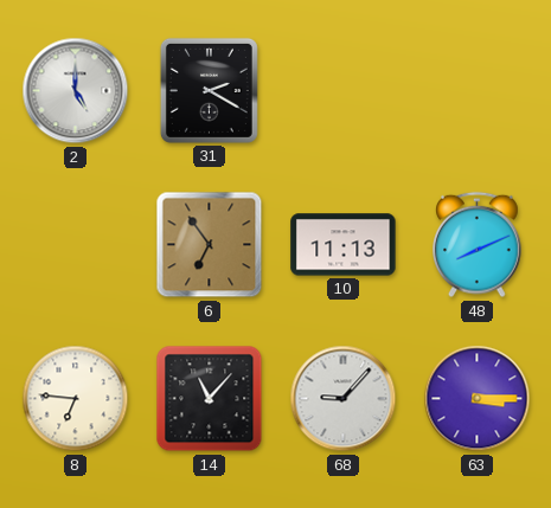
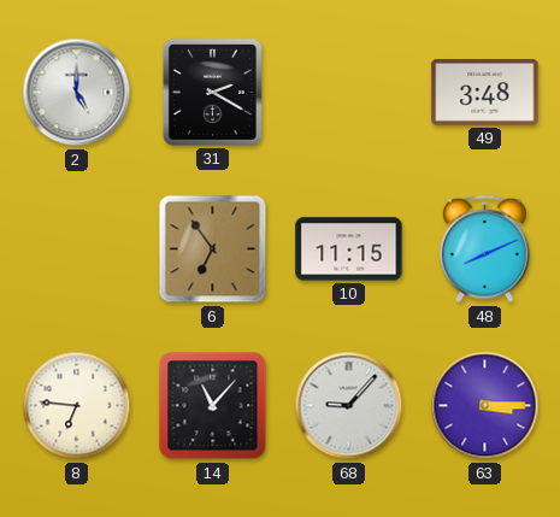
49: none -> 3:48
10: 11:13 -> 11:15
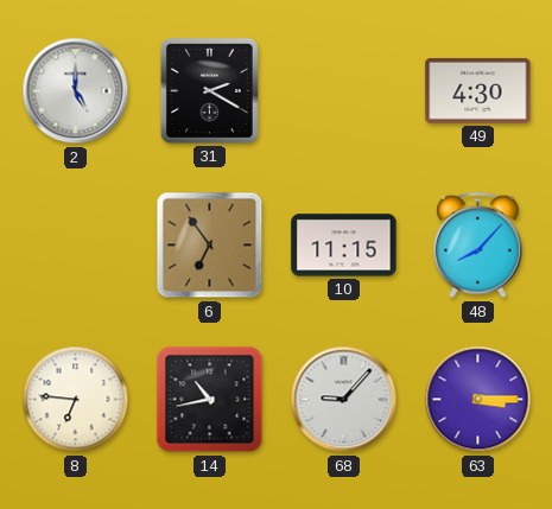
49: 3:48 -> 4:30
48: 8:11 -> 8:07
14: 11:07 -> 10:43
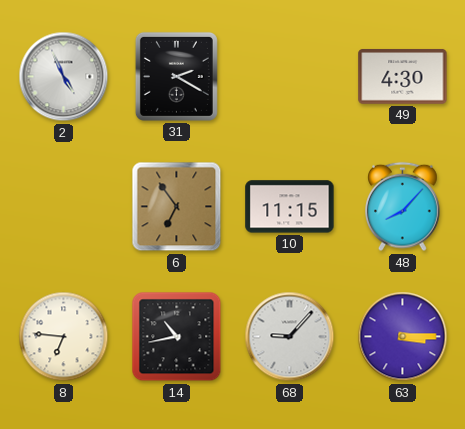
2: 5:00 -> 4:56
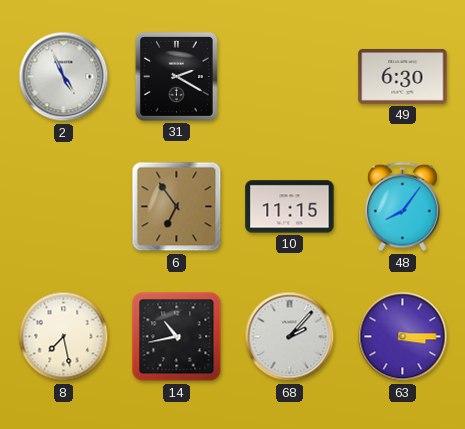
49: 4:30 -> 6:30
48: 8:07 -> 8:06
8: 6:46 -> 7:28
68: 9:07 -> 2:07
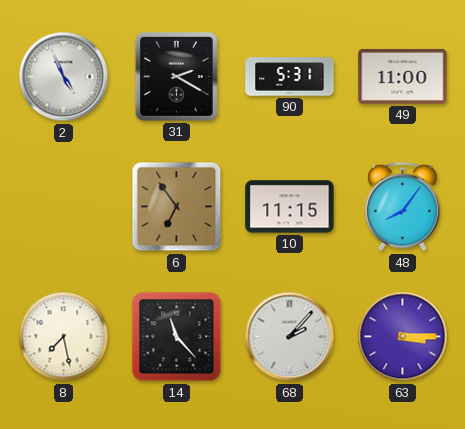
90: none -> 5:31
49: 6:30 -> 11:00
14: 10:43 -> 11:23
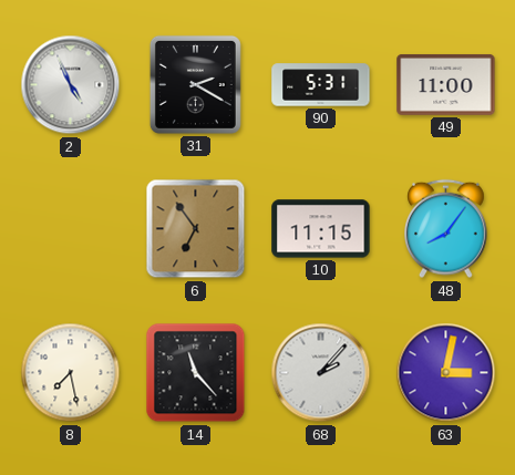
63: 3:15 -> 3:02
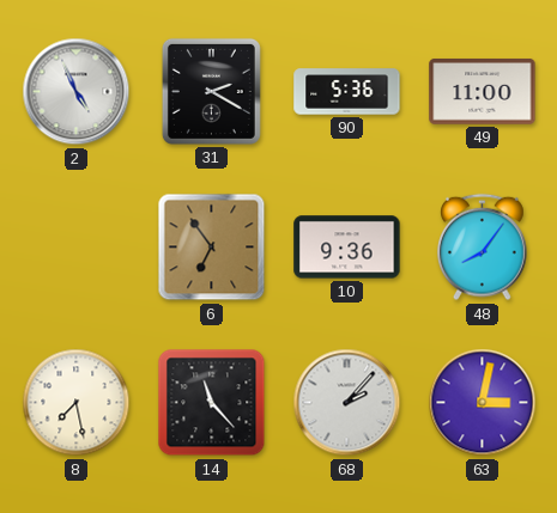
90: 5:31 -> 5:36
10: 11:15 -> 9:36
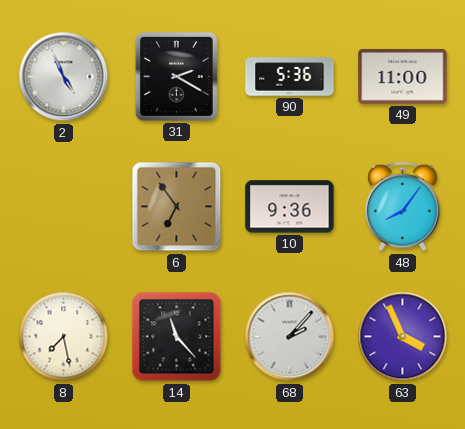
63: 3:02 -> 3:56
